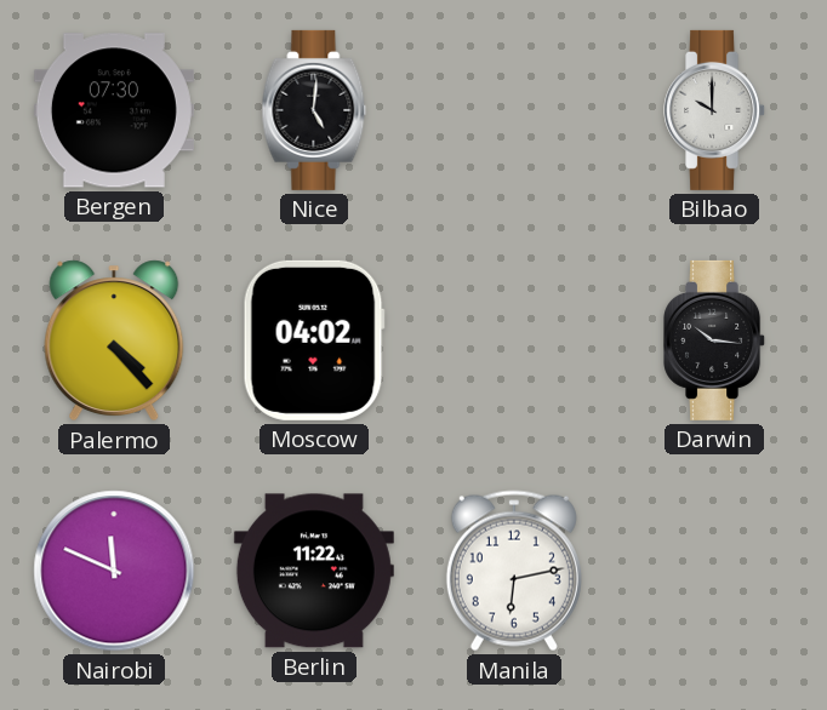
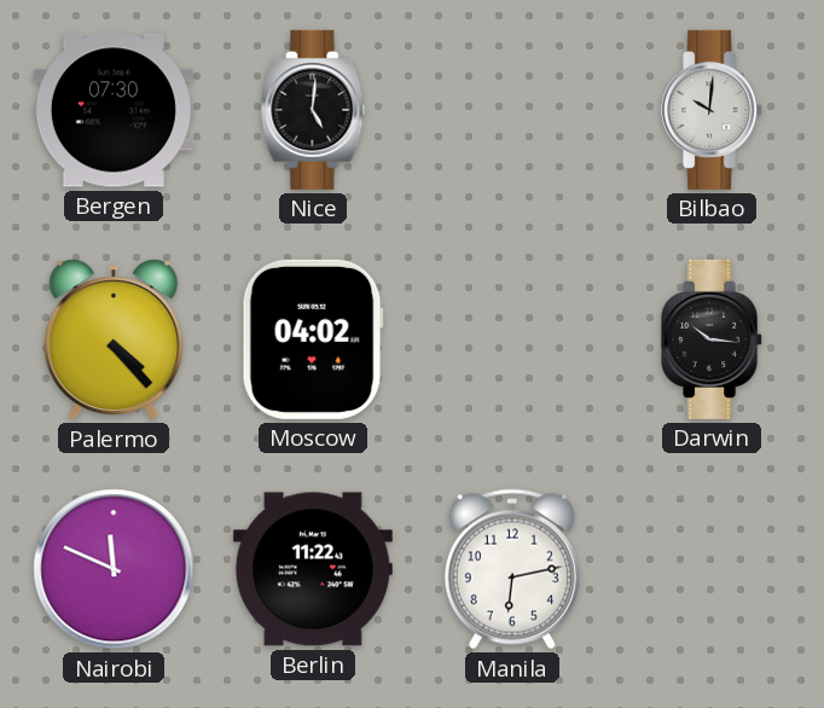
Bilbao: 10:00 -> 10:01
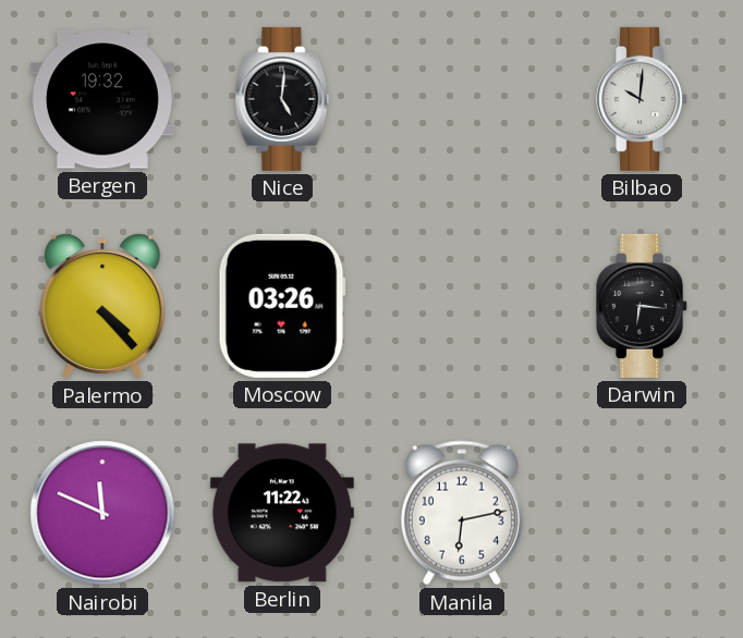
Bergen: 07:30 -> 19:32
Moscow: 04:02 -> 03:26
Darwin: 10:16 -> 6:16
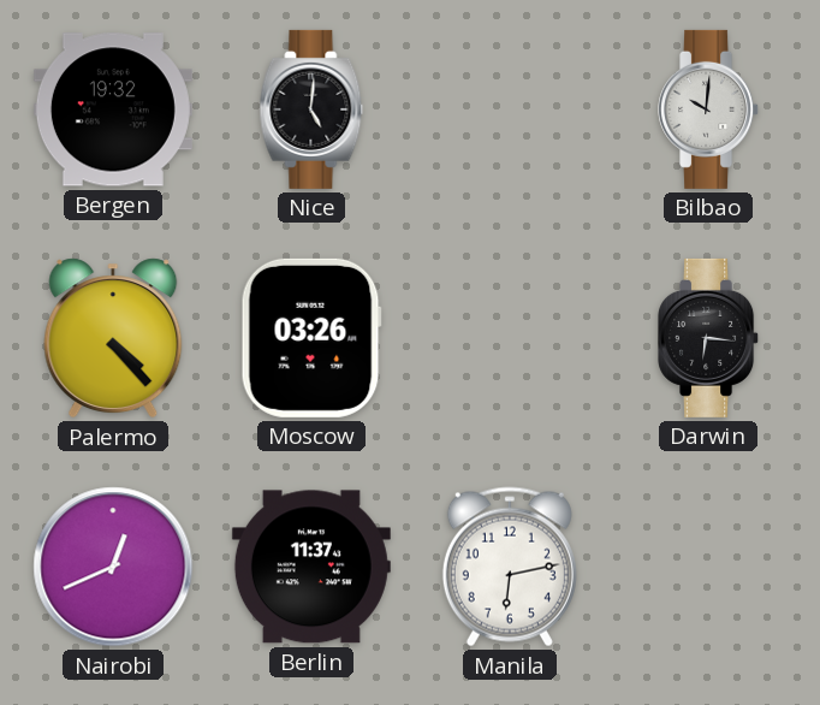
Nairobi: 11:49 -> 12:41
Berlin: 11:22 -> 11:37
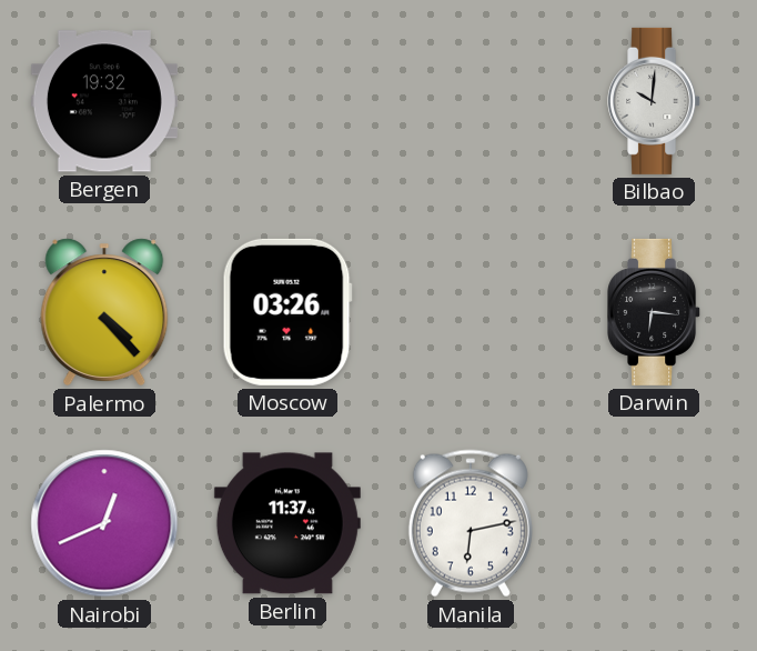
Nice: 5:01 -> none
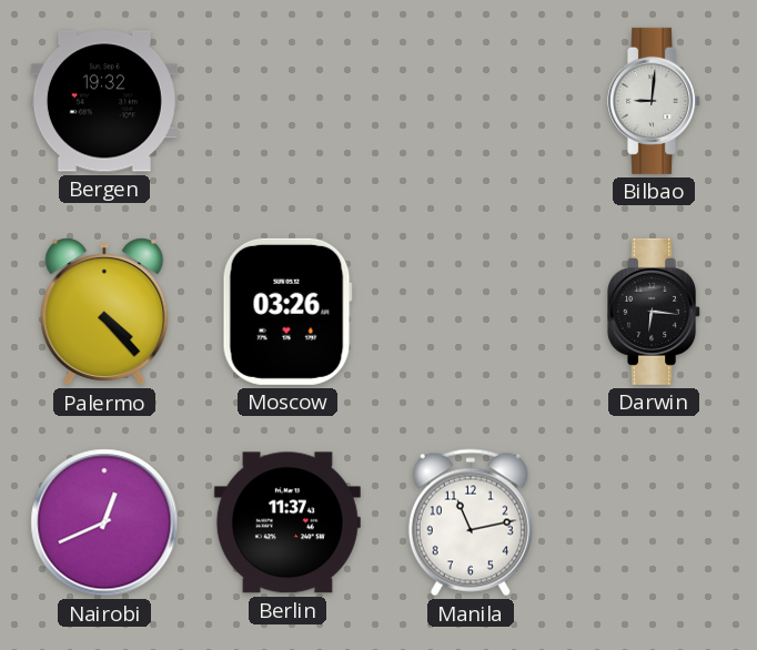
Bilbao: 10:01 -> 9:01
Manila: 6:13 -> 11:13
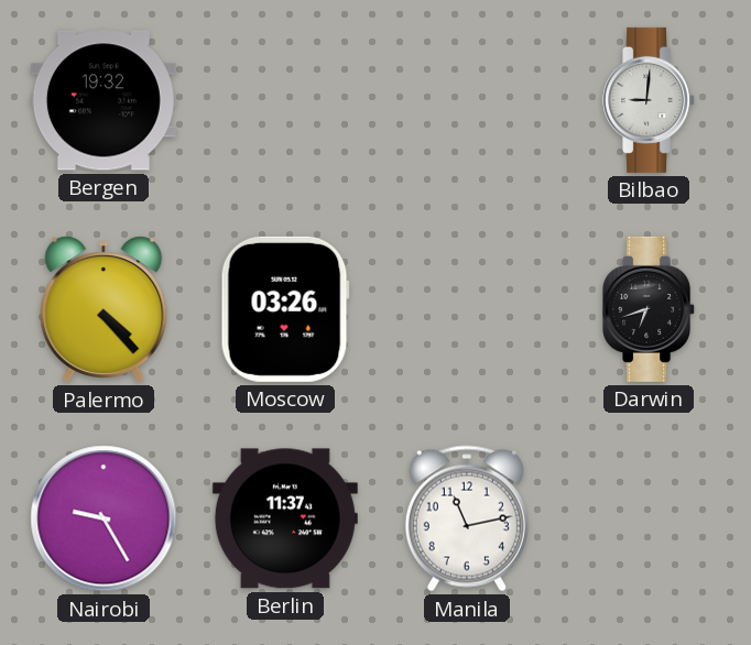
Darwin: 6:16 -> 6:42
Nairobi: 12:41 -> 9:25
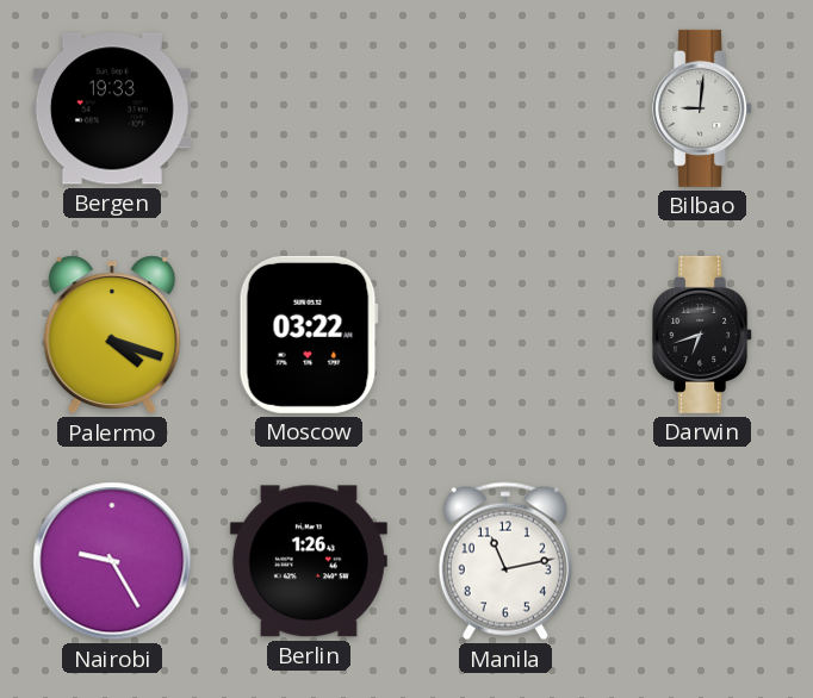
Bergen: 19:32 -> 19:33
Palermo: 4:23 -> 4:18
Moscow: 03:26 -> 03:22
Berlin: 11:37 -> 1:26
